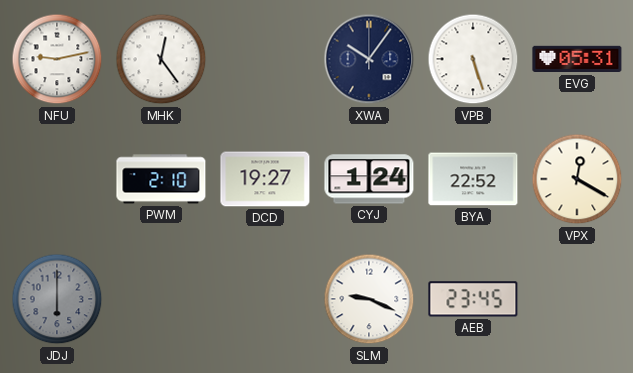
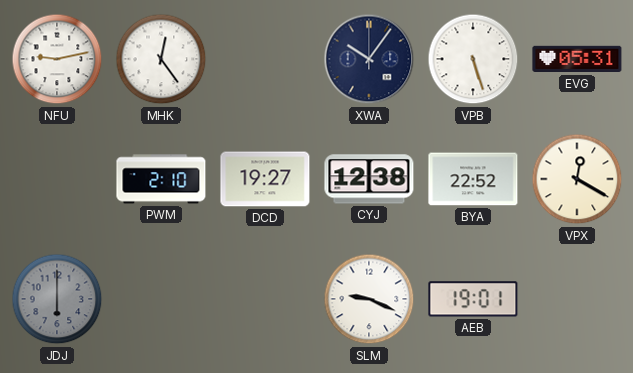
CYJ: 1:24 -> 12:38
AEB: 23:45 -> 19:01
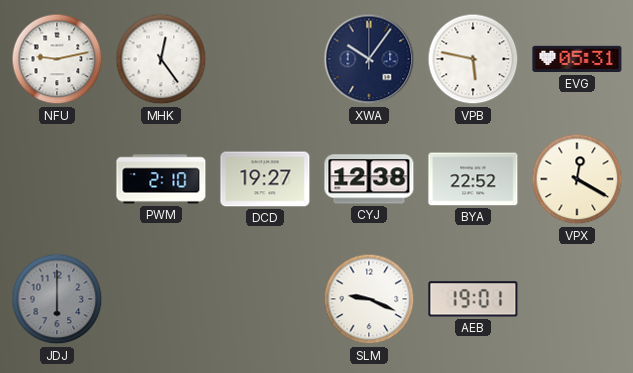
VPB: 5:27 -> 5:47
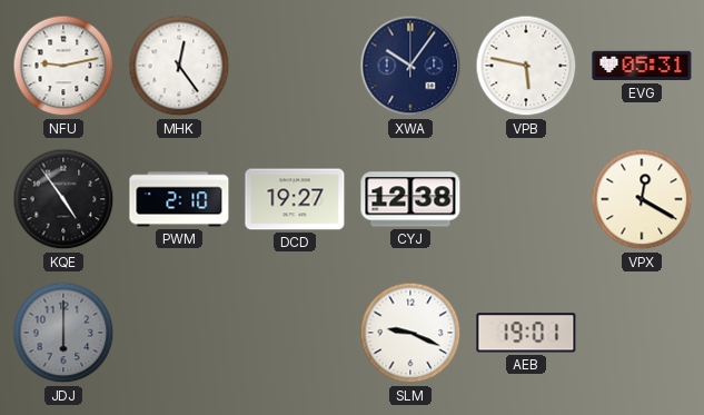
KQE: none -> 4:54
BYA: 22:52 -> none
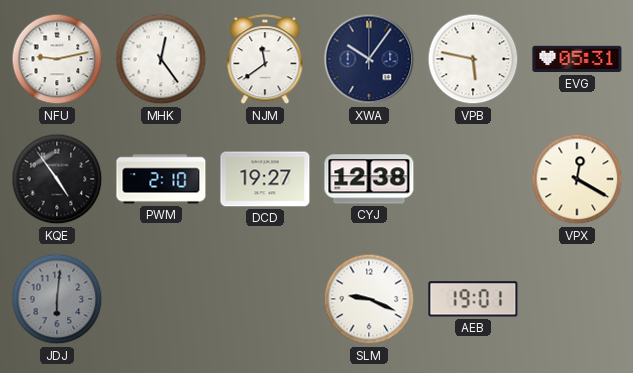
NJM: none -> 11:39
JDJ: 6:00 -> 6:01
